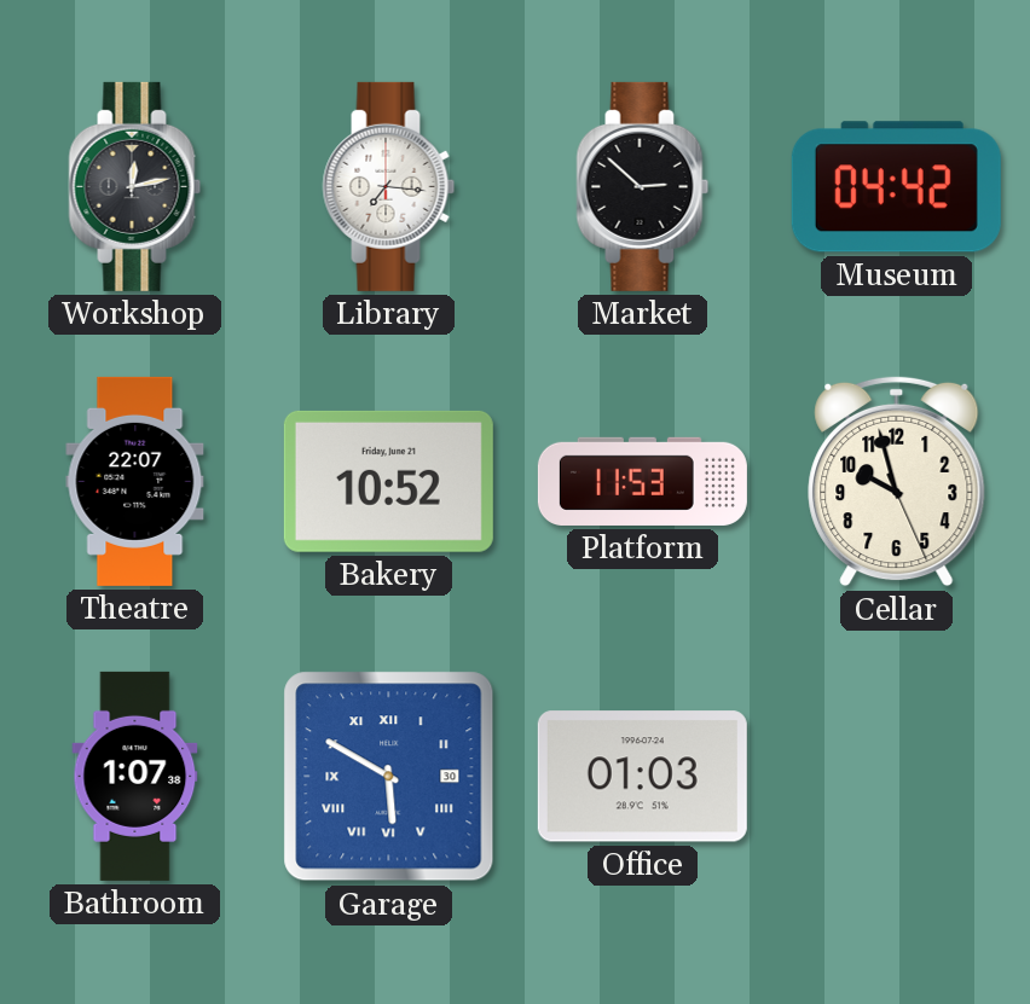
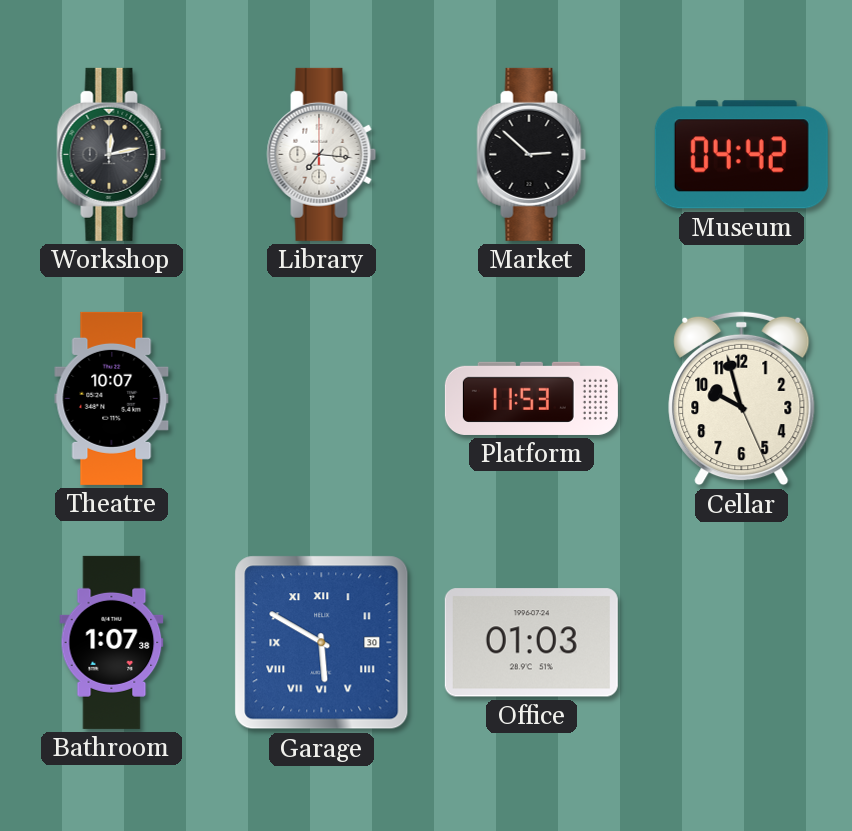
Theatre: 22:07 -> 10:07
Bakery: 10:52 -> none
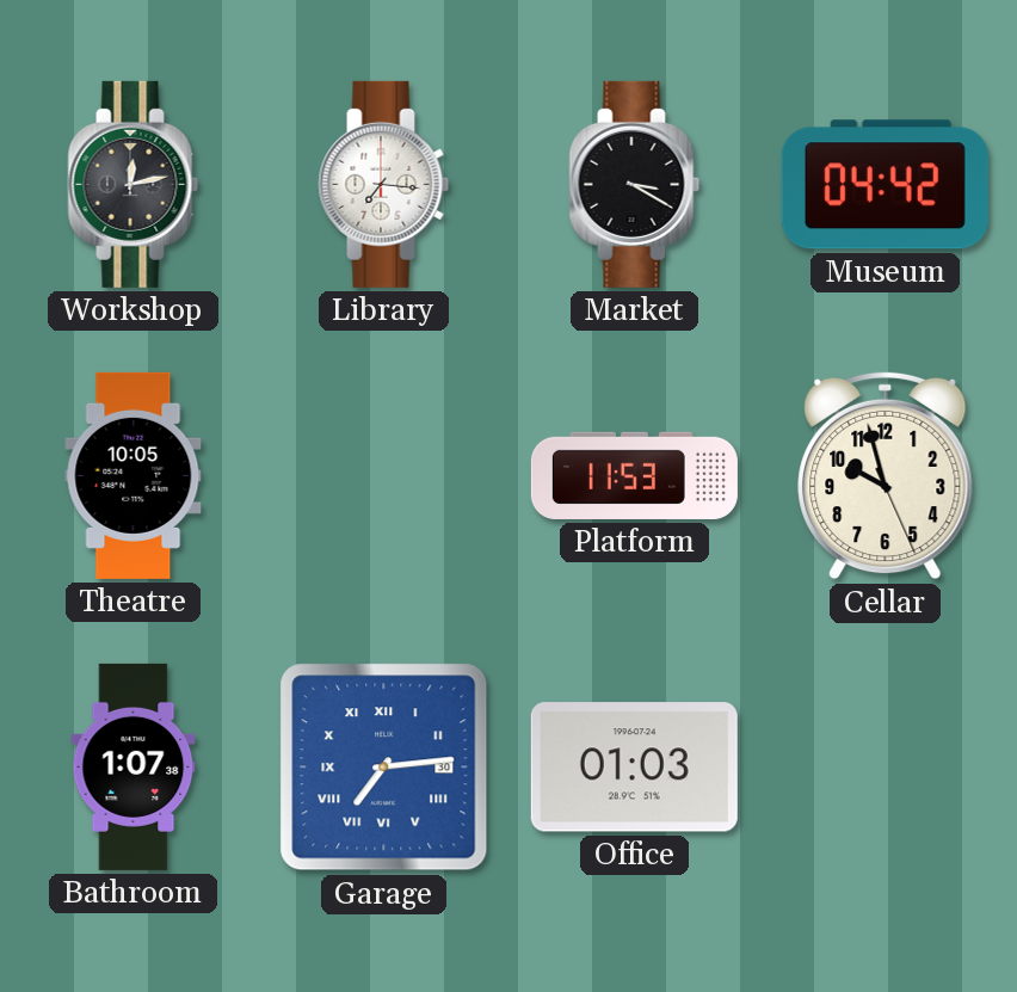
Market: 2:52 -> 3:20
Theatre: 10:07 -> 10:05
Garage: 5:50 -> 7:14
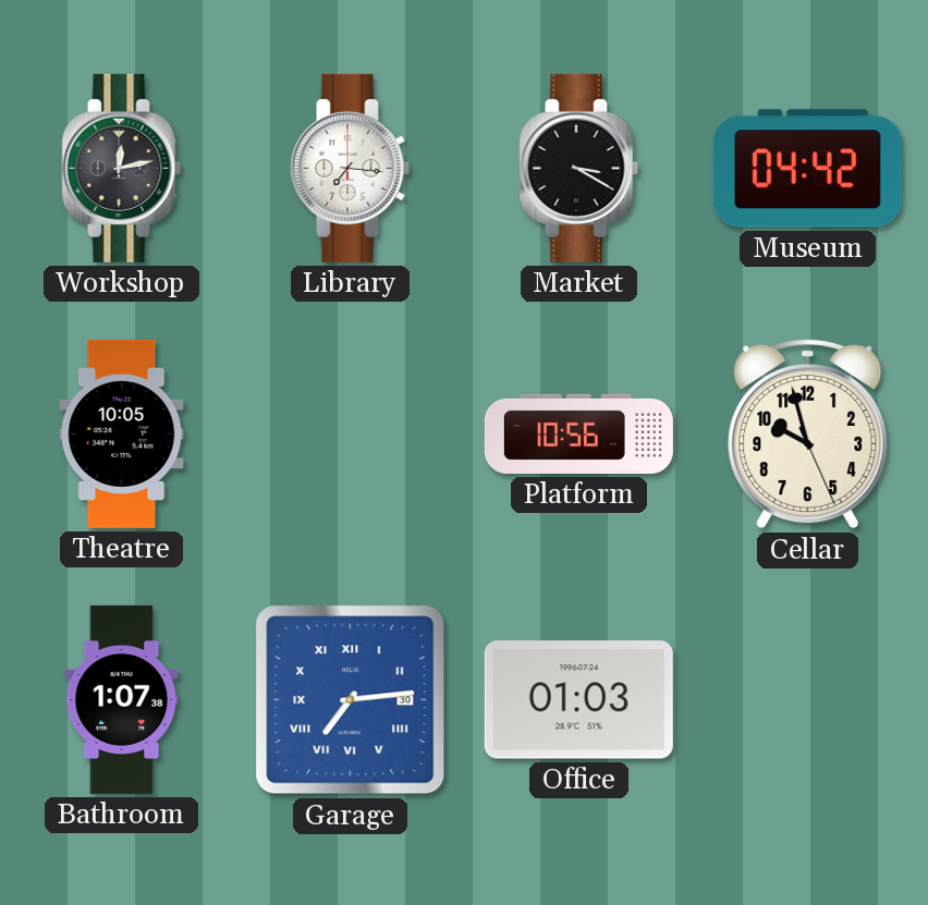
Platform: 11:53 -> 10:56
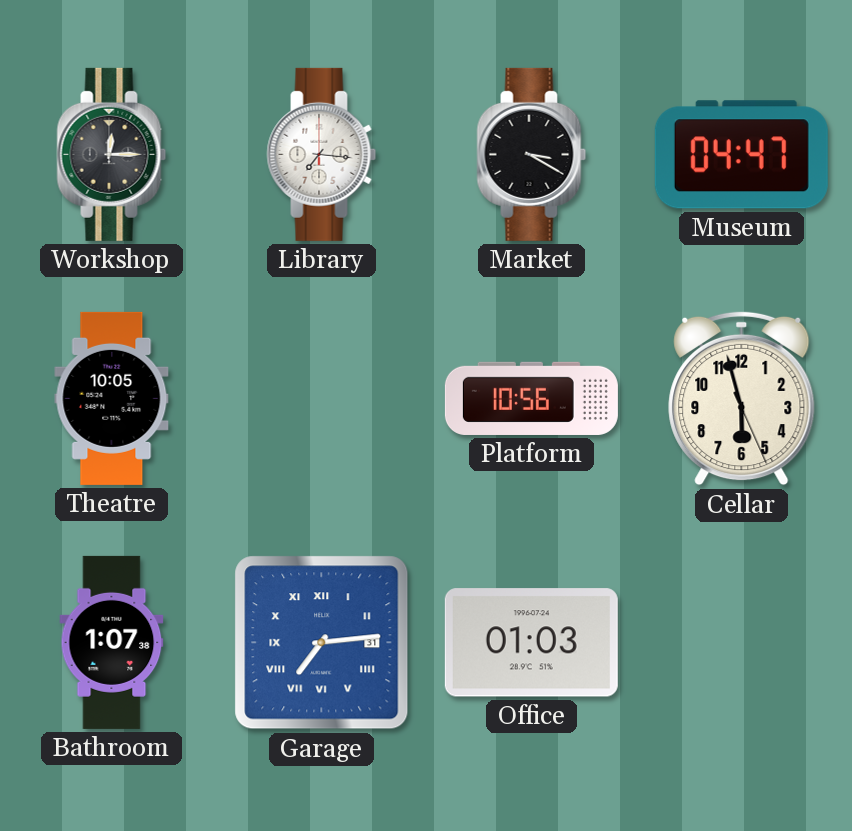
Workshop: 12:13 -> 12:15
Museum: 04:42 -> 04:47
Cellar: 9:57 -> 5:57
Garage date: 30 -> 31
